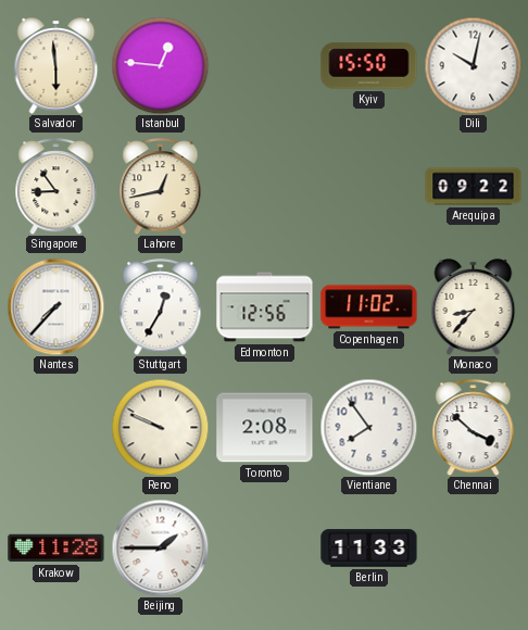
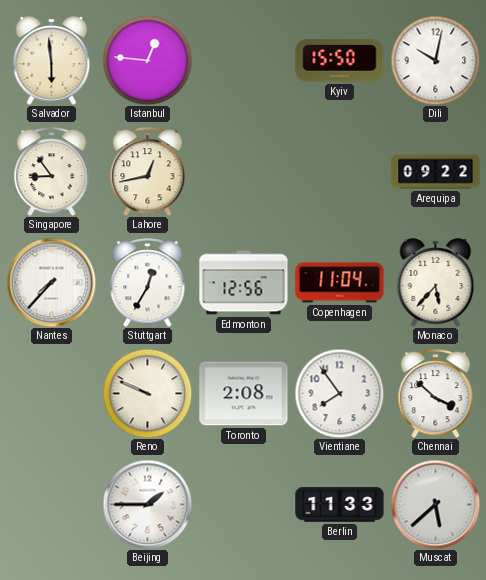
Copenhagen: 11:02 -> 11:04
Monaco: 8:37 -> 5:37
Krakow: 11:28 -> none
Muscat: none -> 5:38
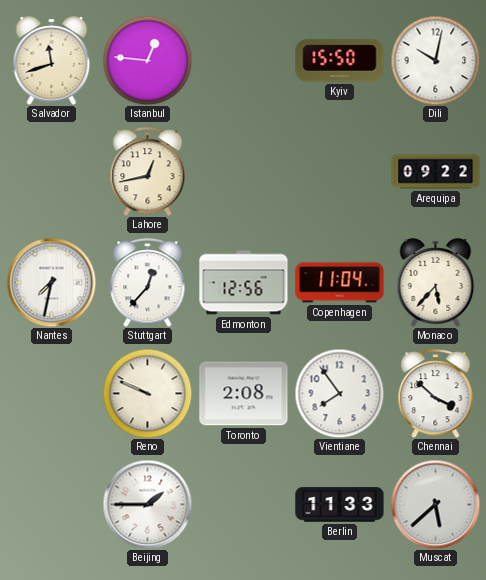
Salvador: 5:59 -> 11:42
Singapore: 8:54 -> none
Nantes: 7:37 -> 7:32
Stuttgart: 12:35 -> 12:37
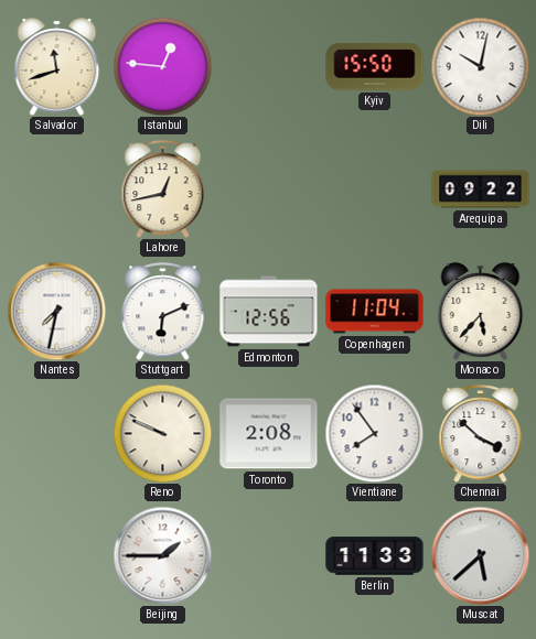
Stuttgart: 12:37 -> 6:11
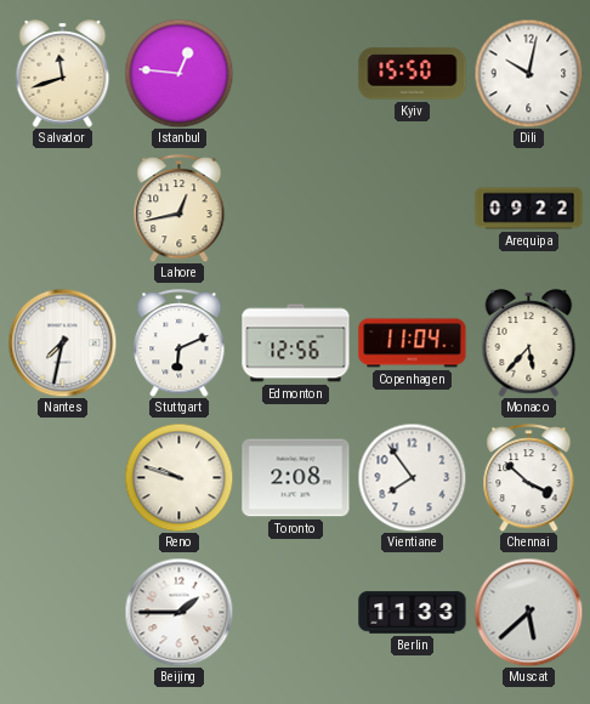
Reno: 9:49 -> 9:48
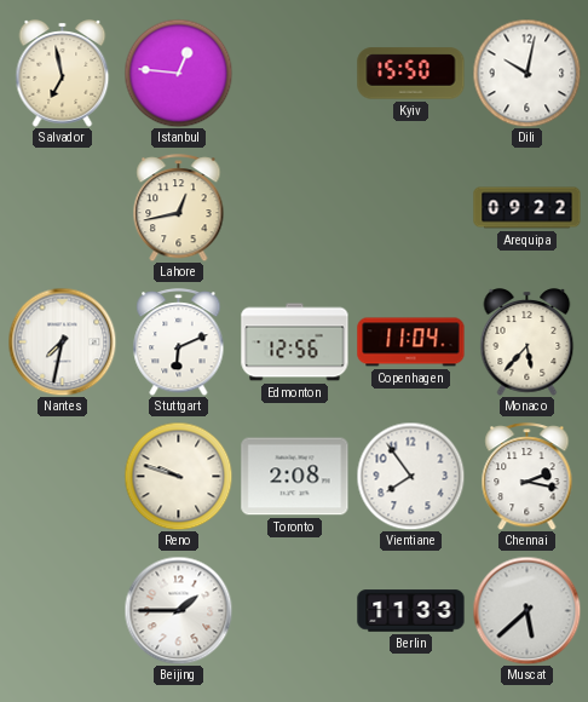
Salvador: 11:42 -> 6:58
Chennai: 3:52 -> 2:17
